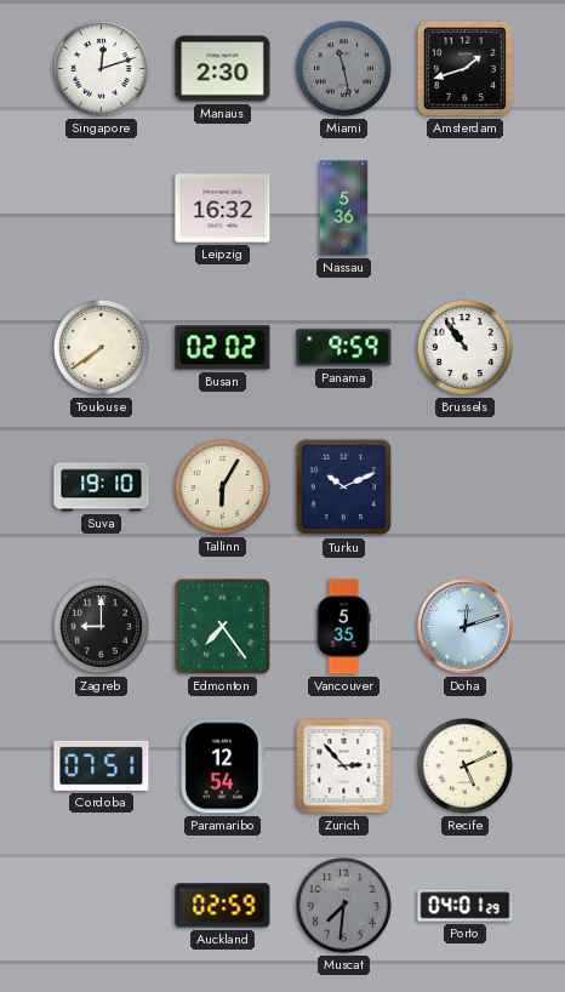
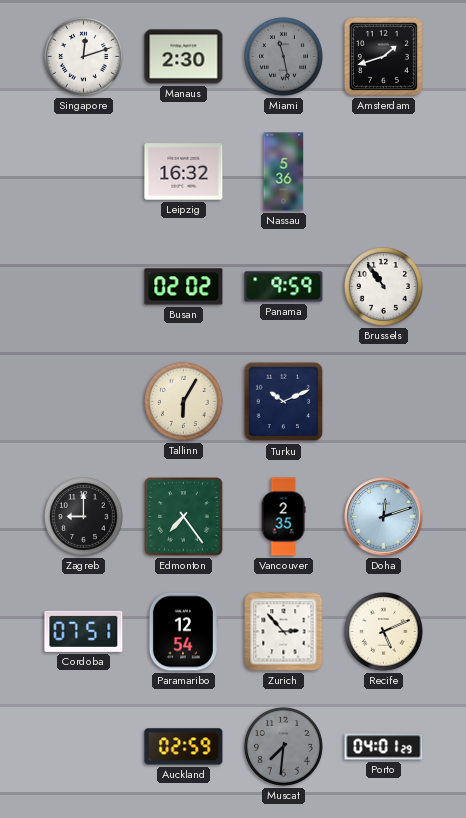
Toulouse: 7:39 -> none
Suva: 19:10 -> none
Vancouver: 5:35 -> 2:35
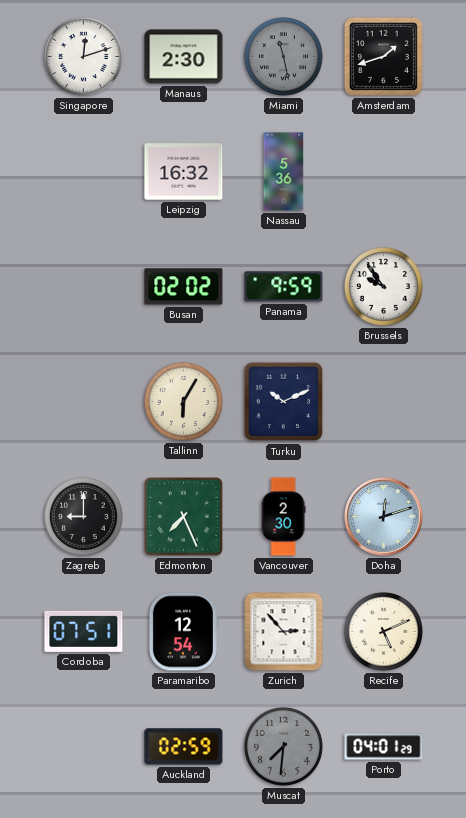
Brussels: 10:54 -> 9:54
Edmonton: 7:24 -> 7:26
Vancouver: 2:35 -> 2:30
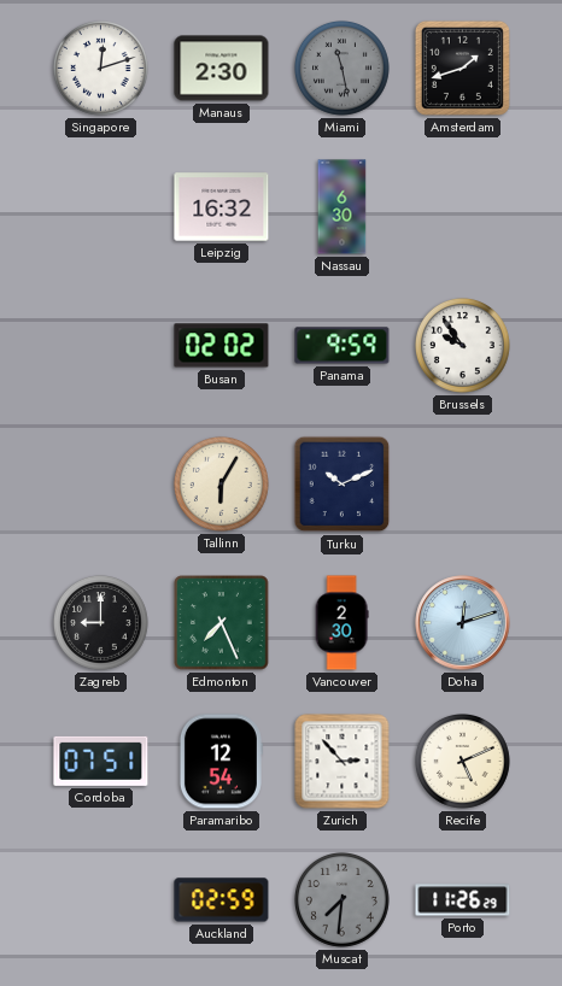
Nassau: 5:36 -> 6:30
Porto: 04:01 -> 11:26
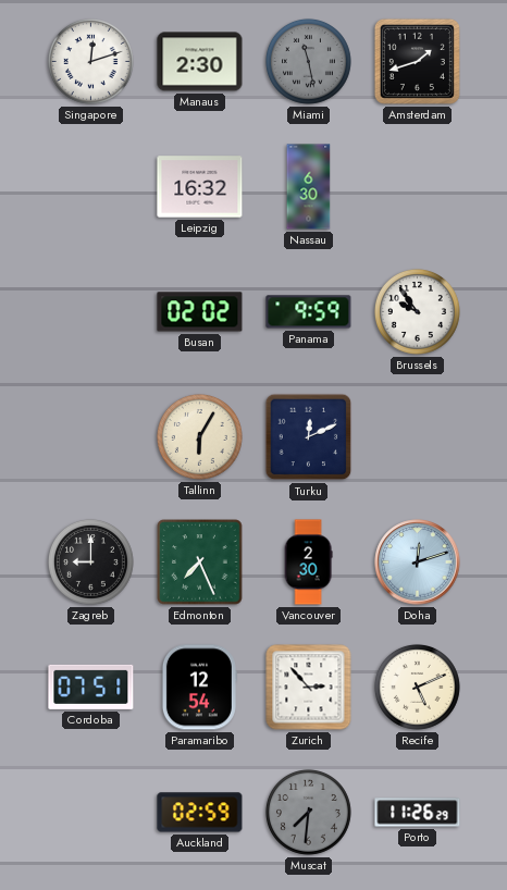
Turku: 10:11 -> 12:11
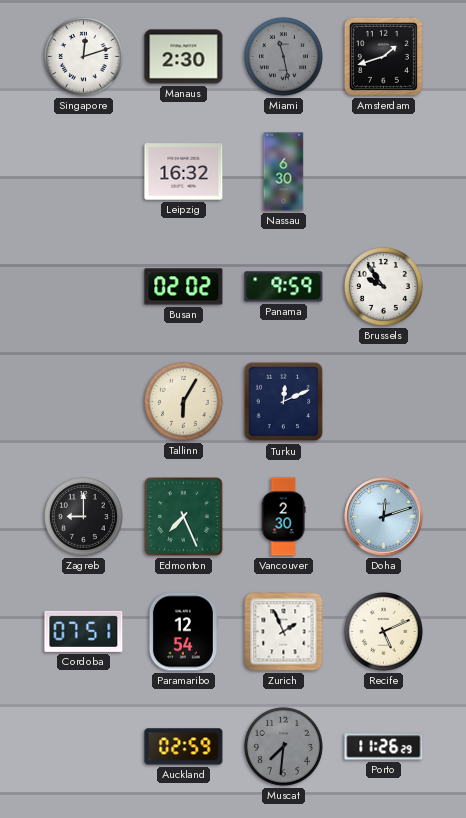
Zurich: 2:53 -> 1:56
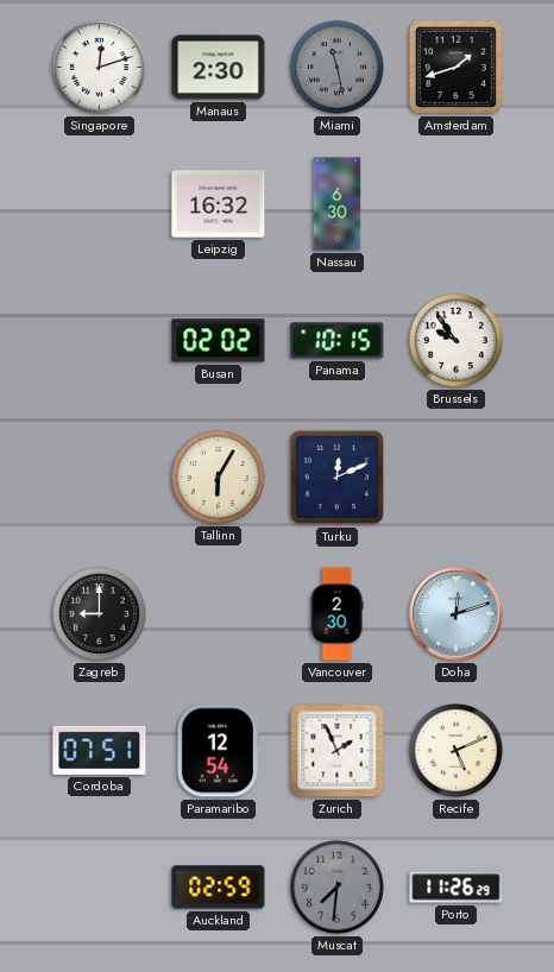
Panama: 9:59 -> 10:15
Edmonton: 7:26 -> none
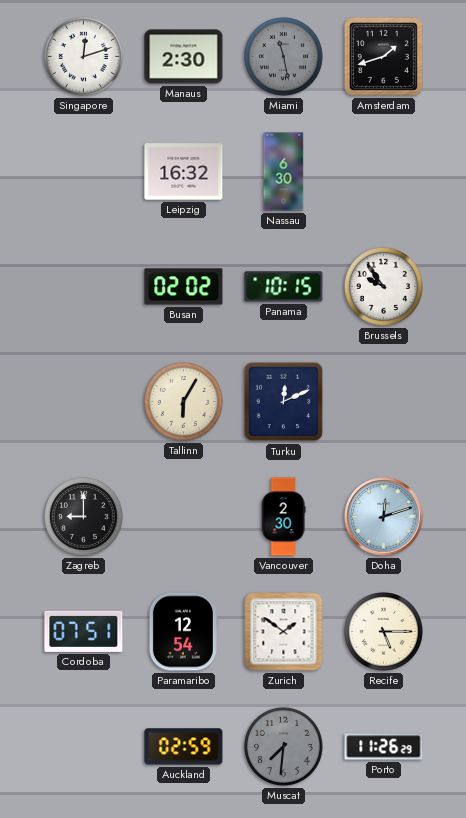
Zurich: 1:56 -> 1:51
Recife: 5:11 -> 5:15
